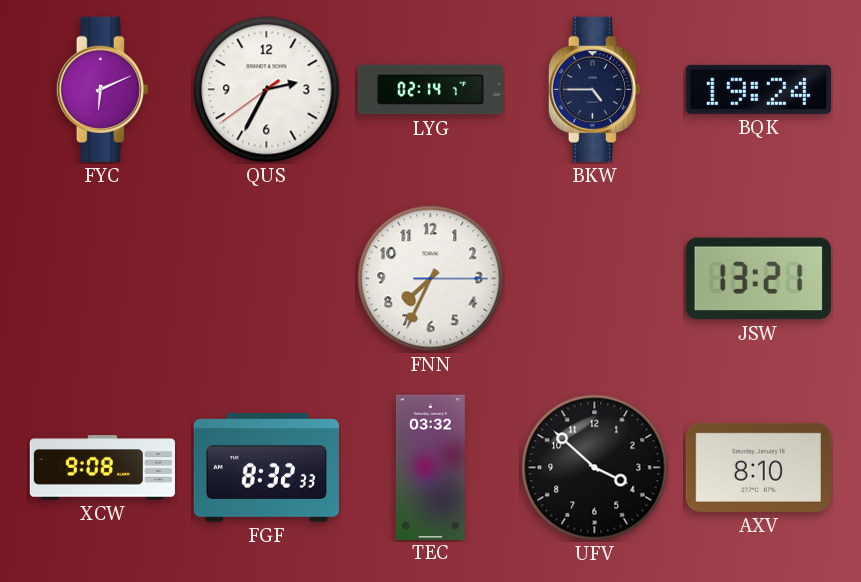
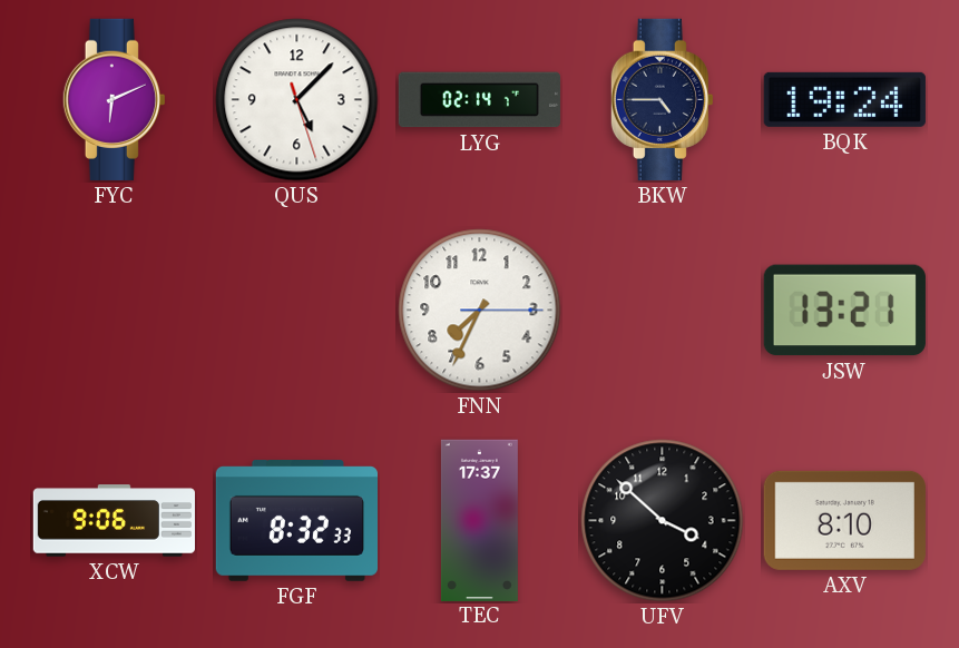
QUS: 2:34 -> 5:07
XCW: 9:08 -> 9:06
TEC: 03:32 -> 17:37
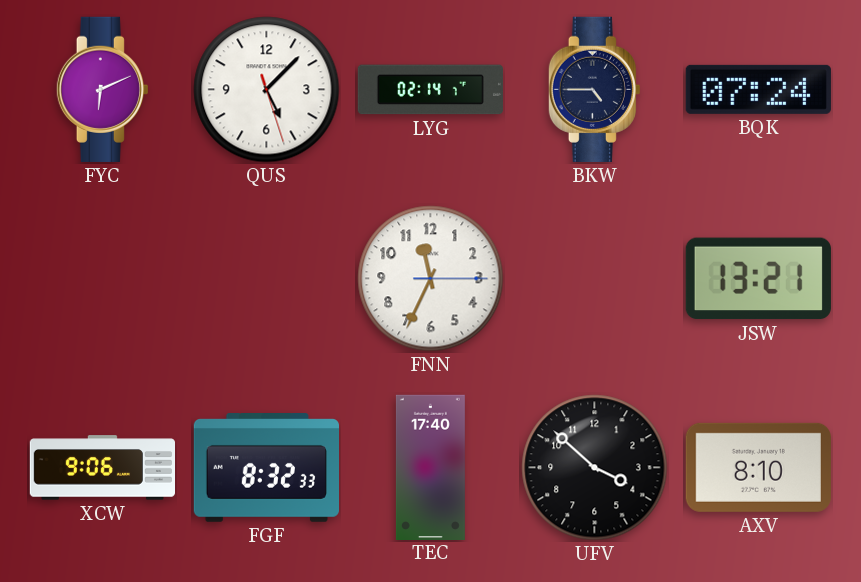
BQK: 19:24 -> 07:24
FNN: 7:34 -> 11:34
TEC: 17:37 -> 17:40
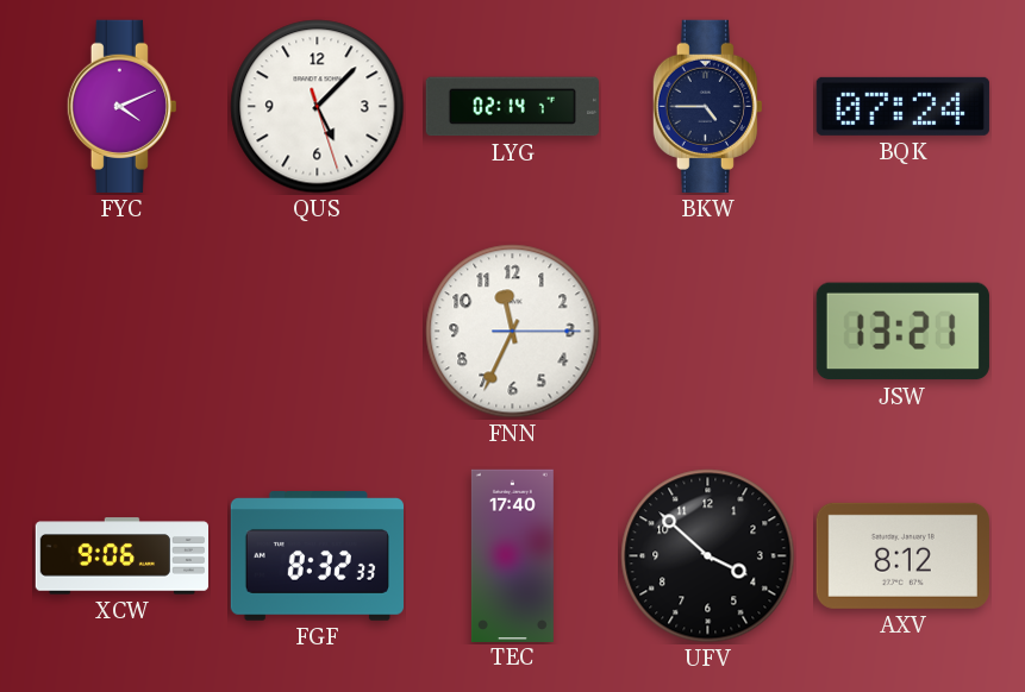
FYC: 6:11 -> 4:11
AXV: 8:10 -> 8:12
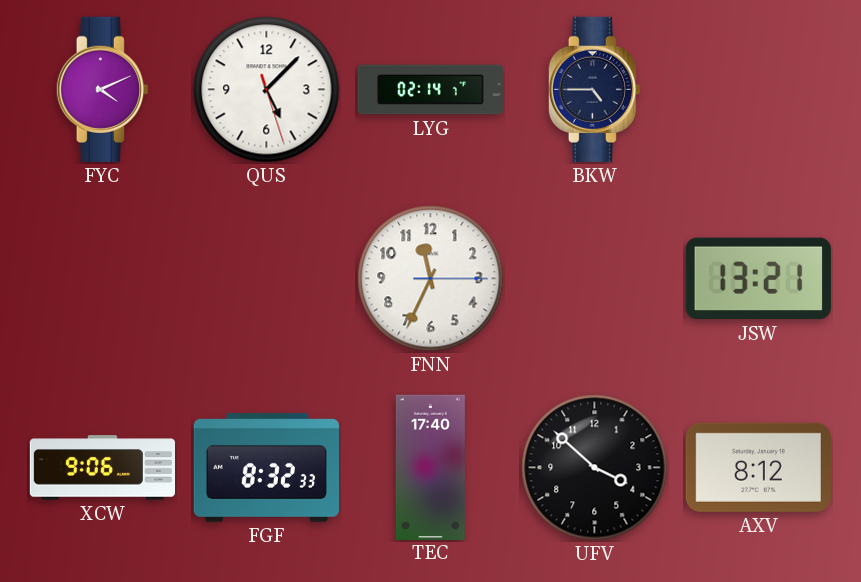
BQK: 07:24 -> none
